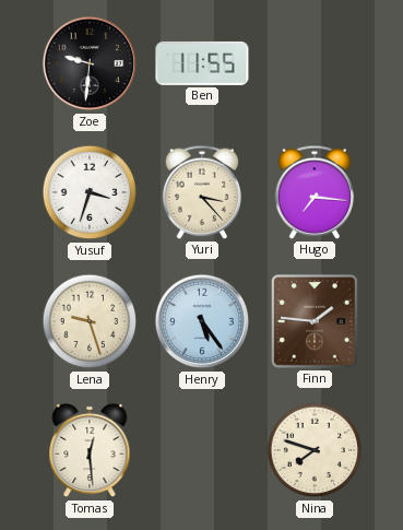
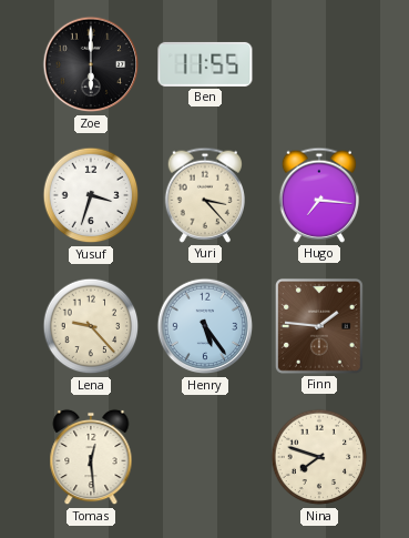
Zoe: 9:31 -> 6:00
Lena: 9:27 -> 9:23
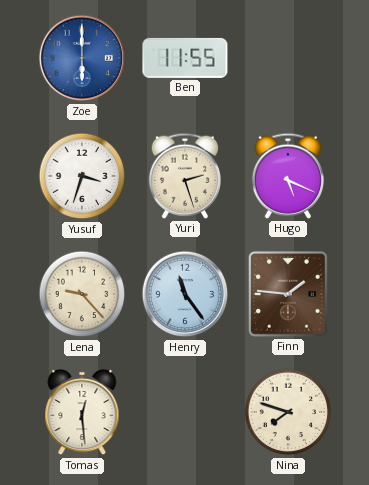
Zoe dial: black -> blue
Yuri: 3:23 -> 2:27
Hugo: 7:16 -> 5:19
Henry: 5:24 -> 11:24
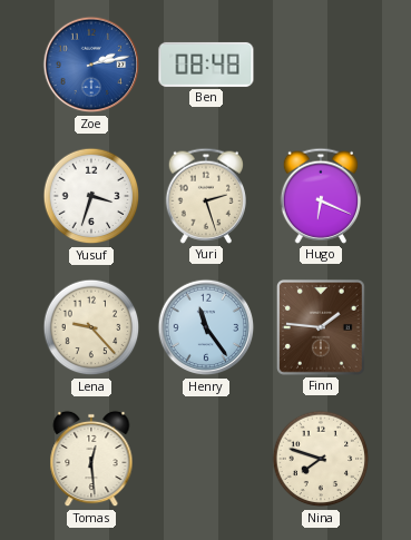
Zoe: 6:00 -> 2:13
Ben: 11:55 -> 08:48
Hugo: 5:19 -> 6:19
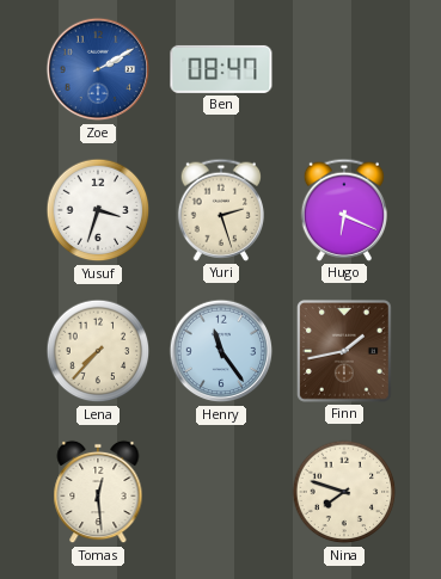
Zoe: 2:13 -> 2:10
Ben: 08:48 -> 08:47
Lena: 9:23 -> 7:37
Finn: 1:46 -> 1:43
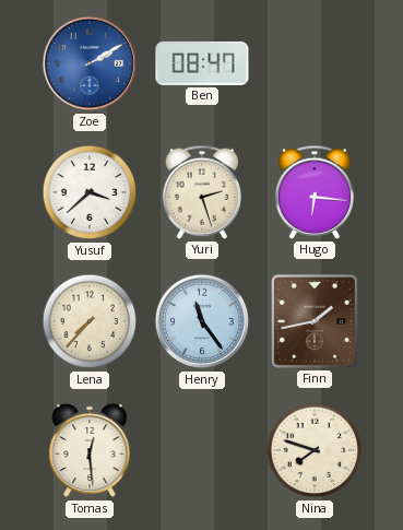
Yusuf: 3:33 -> 3:38
Hugo: 6:19 -> 6:16
